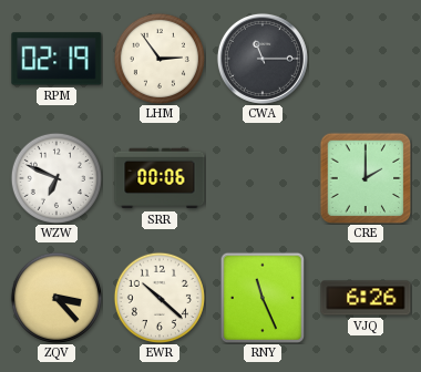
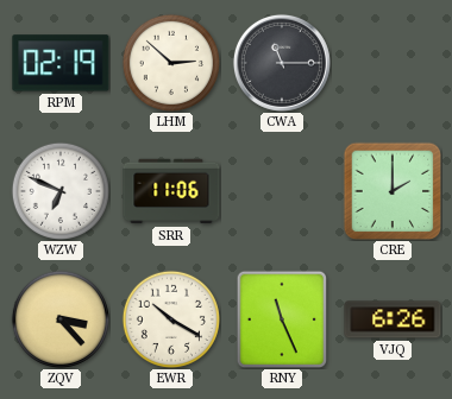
LHM: 2:54 -> 2:52
SRR: 00:06 -> 11:06
EWR: 10:22 -> 10:20
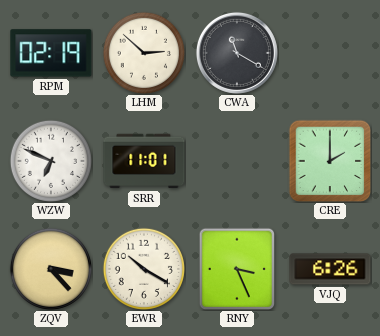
CWA: 11:15 -> 11:20
SRR: 11:06 -> 11:01
RNY: 11:26 -> 3:26
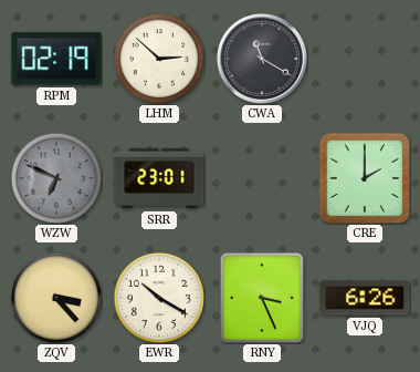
WZW dial: white -> grey
SRR: 11:01 -> 23:01
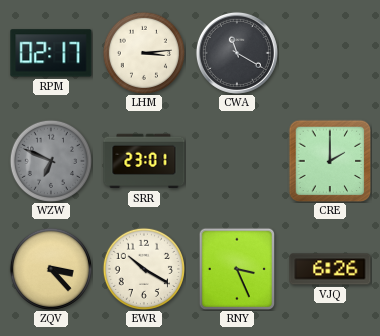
RPM: 02:19 -> 02:17
LHM: 2:52 -> 3:14
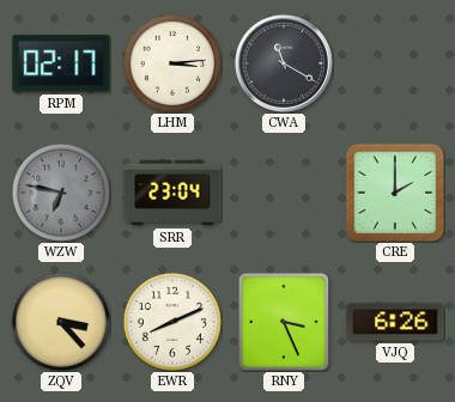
WZW: 6:49 -> 6:47
SRR: 23:01 -> 23:04
EWR: 10:20 -> 8:11
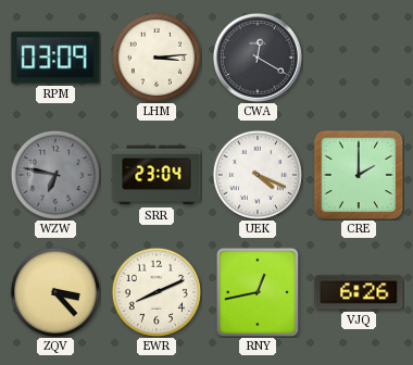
RPM: 02:17 -> 03:09
CWA: 11:20 -> 12:20
UEK: none -> 4:19
RNY: 3:26 -> 12:43
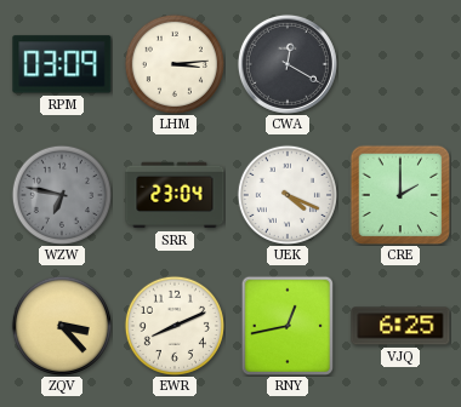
VJQ: 6:26 -> 6:25
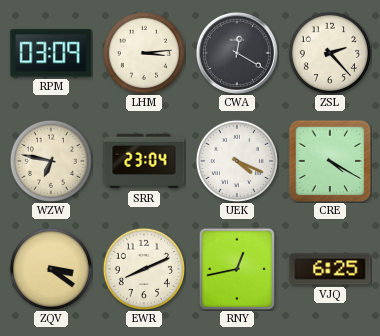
ZSL: none -> 2:23
WZW dial: grey -> cream
CRE: 2:00 -> 4:20
ZQV: 3:23 -> 3:21
